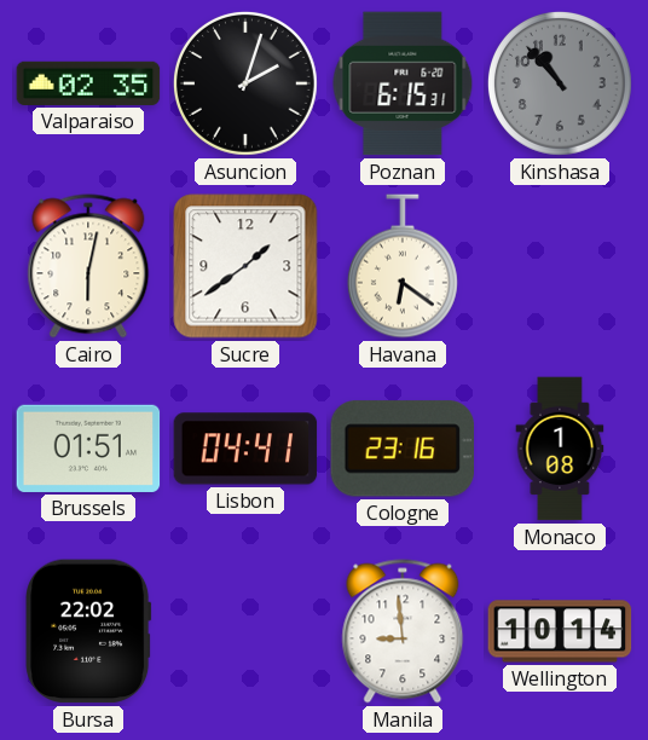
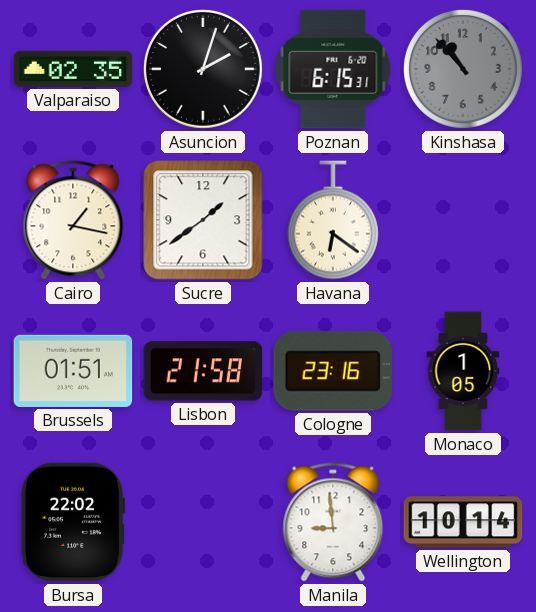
Cairo: 6:02 -> 1:17
Lisbon: 04:41 -> 21:58
Monaco: 1:08 -> 1:05
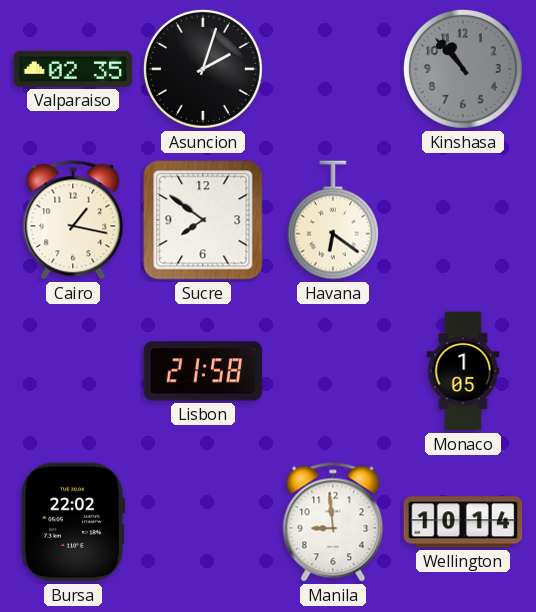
Poznan: 6:15 -> none
Sucre: 1:39 -> 7:51
Brussels: 01:51 -> none
Cologne: 23:16 -> none
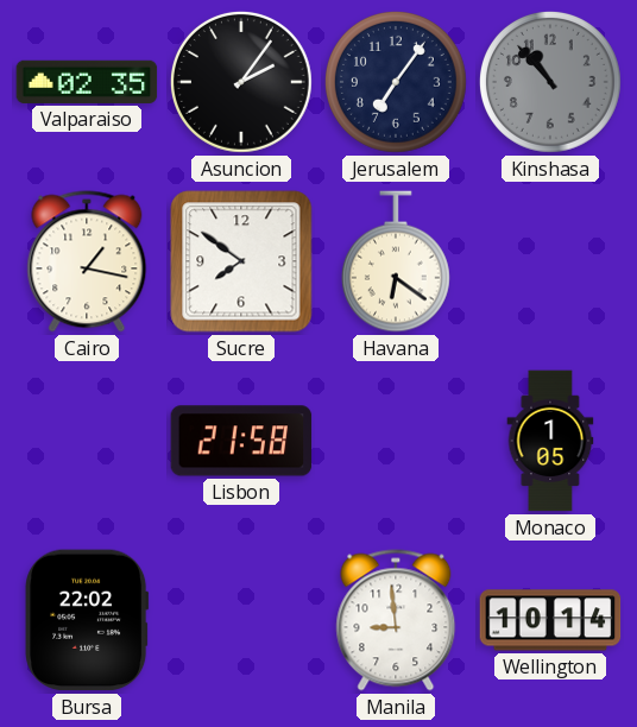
Asuncion: 2:03 -> 2:06
Jerusalem: none -> 7:06
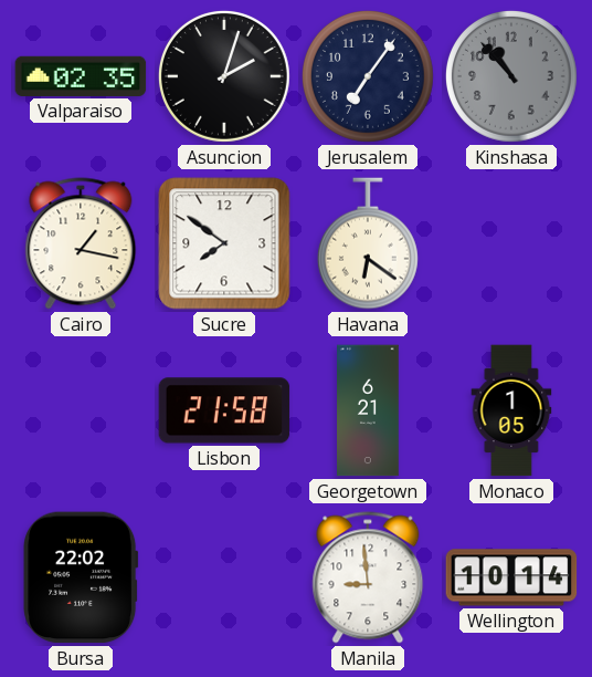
Asuncion: 2:06 -> 2:03
Georgetown: none -> 6:21
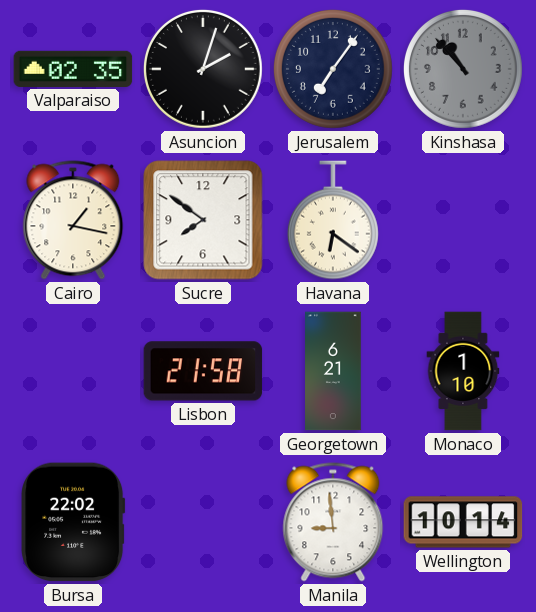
Monaco: 1:05 -> 1:10
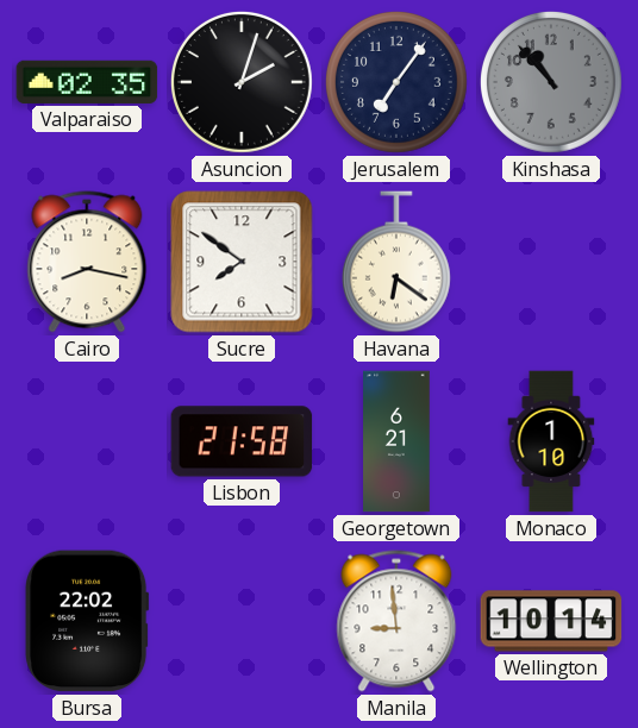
Cairo: 1:17 -> 8:17
